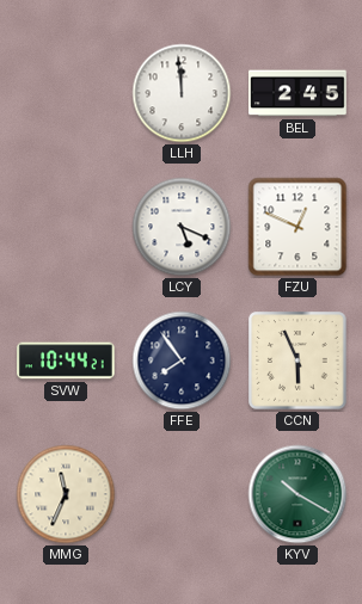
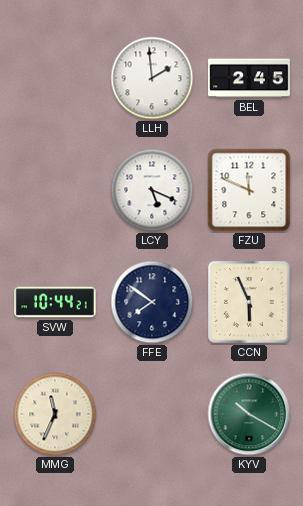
LLH: 11:59 -> 1:59
FZU: 12:49 -> 11:49
FFE: 7:54 -> 7:51
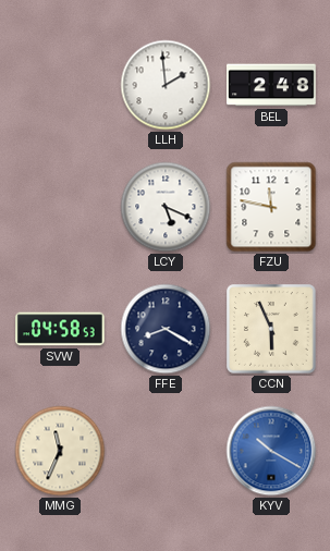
BEL: 2:45 -> 2:48
FZU: 11:49 -> 11:47
SVW: 10:44 -> 04:58
FFE: 7:51 -> 8:20
KYV dial: green -> blue
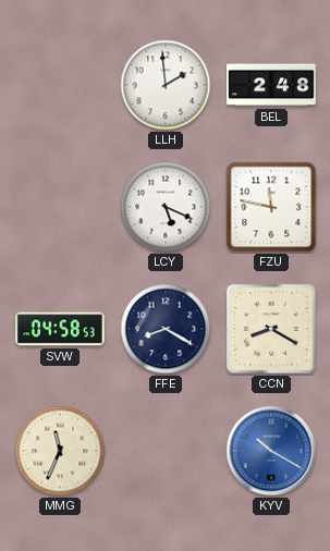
CCN: 5:56 -> 8:20
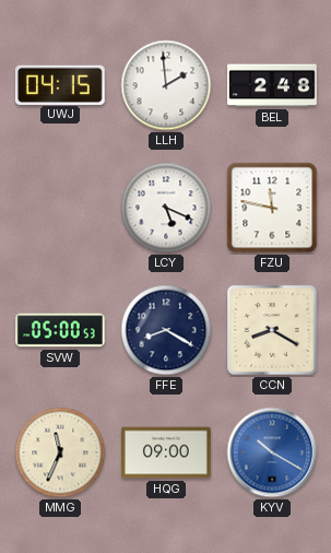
UWJ: none -> 04:15
SVW: 04:58 -> 05:00
HQG: none -> 09:00
